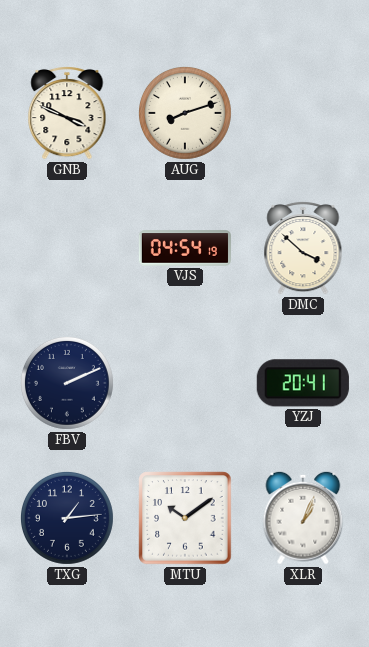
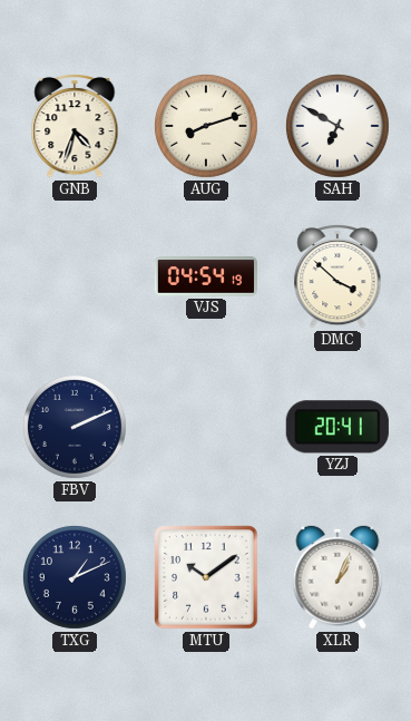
GNB: 3:49 -> 4:33
SAH: none -> 6:50
TXG: 1:14 -> 1:11
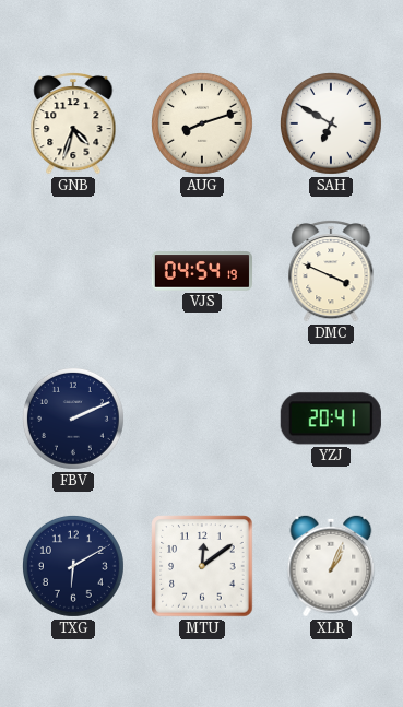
DMC: 3:52 -> 3:49
TXG: 1:11 -> 6:10
MTU: 10:09 -> 12:09
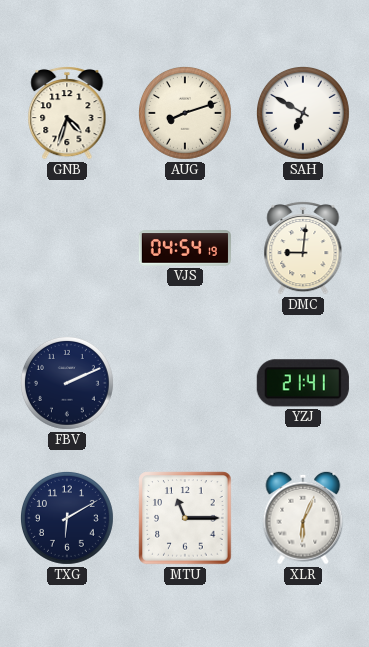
DMC: 3:49 -> 9:01
YZJ: 20:41 -> 21:41
MTU: 12:09 -> 11:15
XLR: 1:04 -> 6:04
